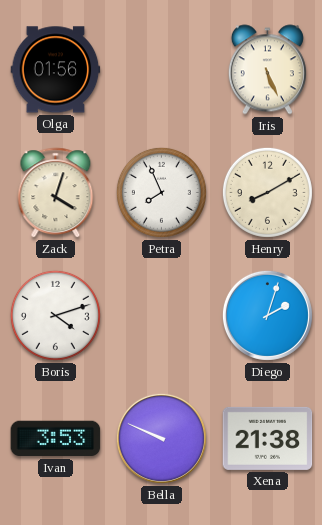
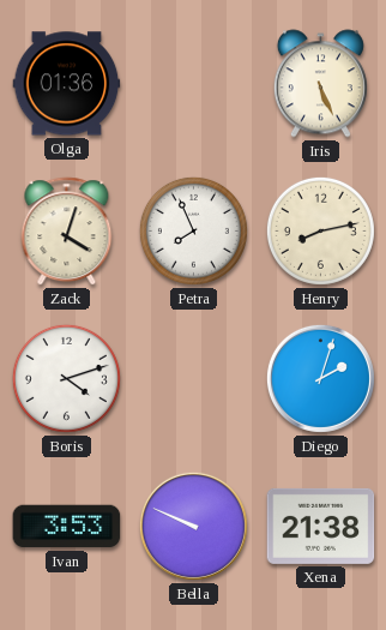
Olga: 01:56 -> 01:36
Henry: 8:10 -> 8:13
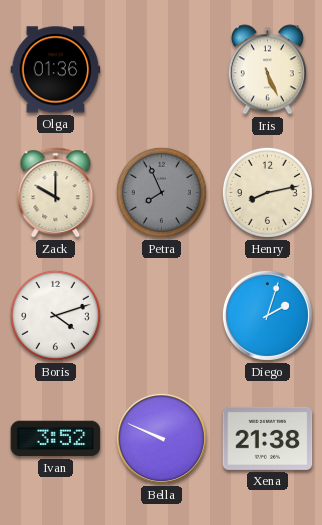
Zack: 4:03 -> 10:00
Petra dial: white -> grey
Ivan: 3:53 -> 3:52
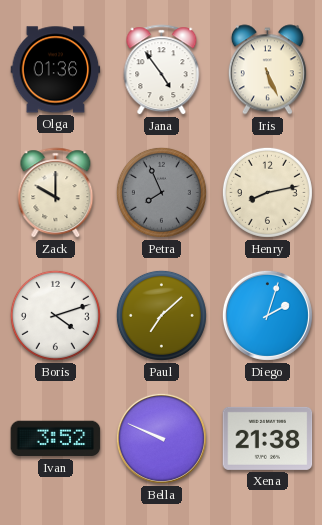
Jana: none -> 4:54
Paul: none -> 7:08
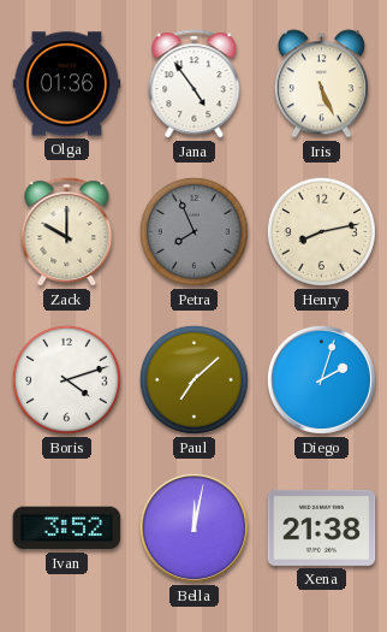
Bella: 9:49 -> 12:02
